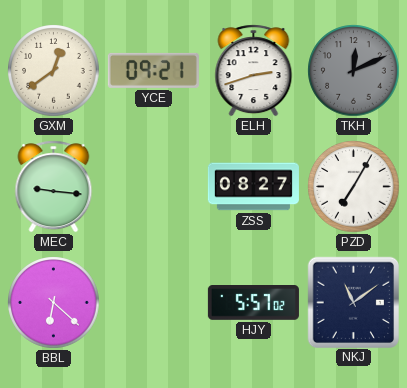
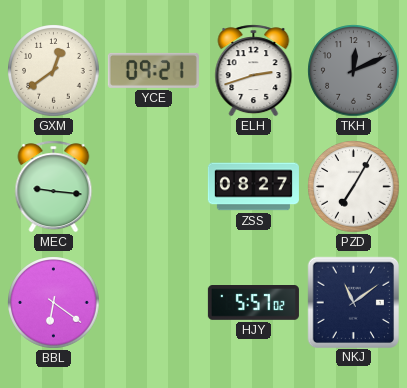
BBL: 6:22 -> 6:21
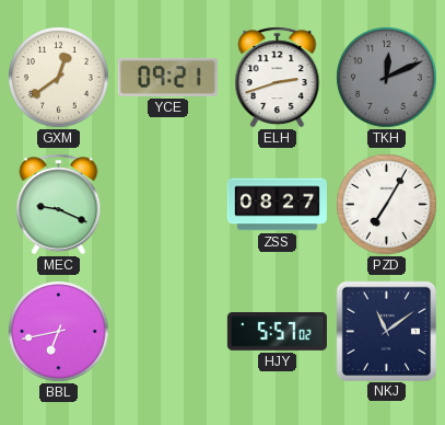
MEC: 9:16 -> 9:19
BBL: 6:21 -> 6:43
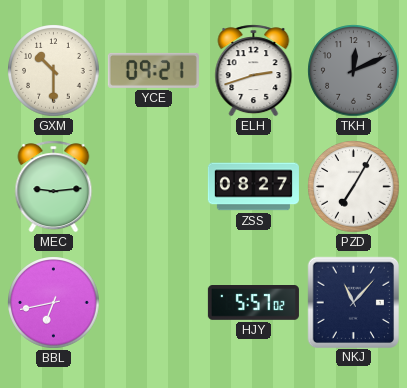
GXM: 12:39 -> 10:30
MEC: 9:19 -> 9:14
NKJ: 11:09 -> 11:07
